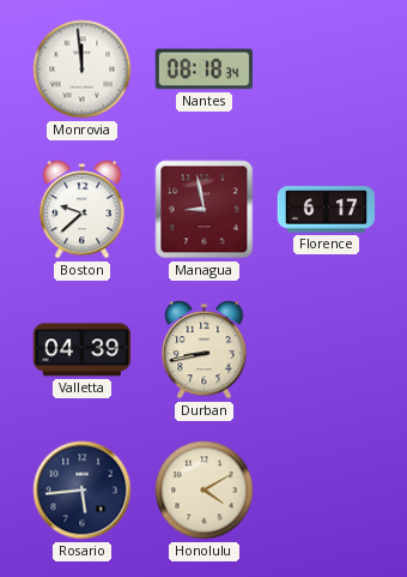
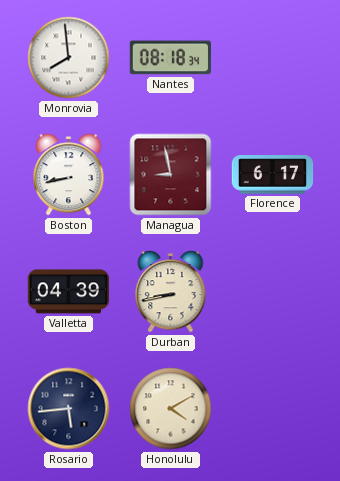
Monrovia: 11:59 -> 7:59
Boston: 9:38 -> 8:43
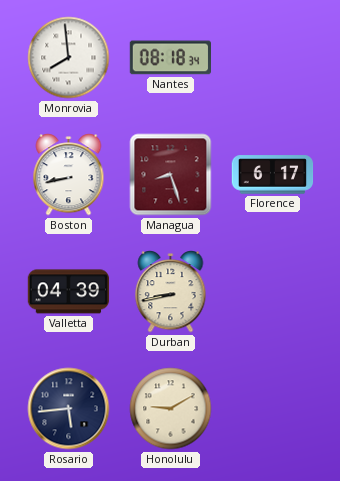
Managua: 8:58 -> 8:27
Honolulu: 4:10 -> 9:10
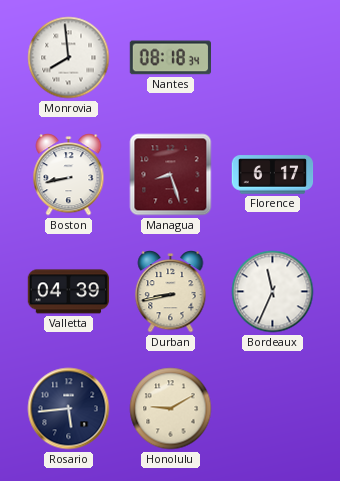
Bordeaux: none -> 11:34
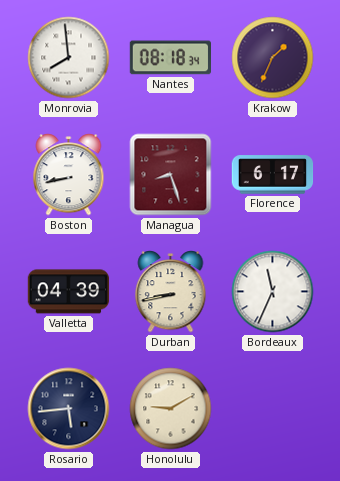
Krakow: none -> 1:34
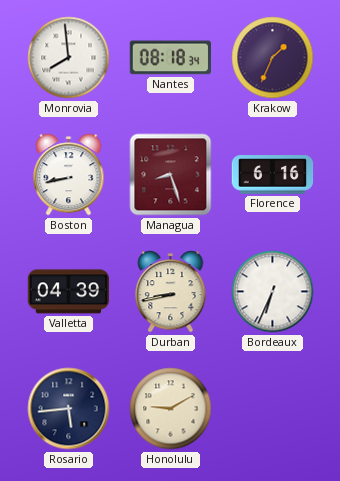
Florence: 6:17 -> 6:16
Bordeaux: 11:34 -> 6:34
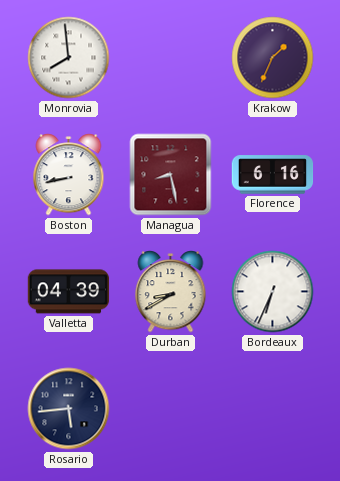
Nantes: 08:18 -> none
Managua: 8:27 -> 8:28
Durban: 8:43 -> 8:40
Honolulu: 9:10 -> none
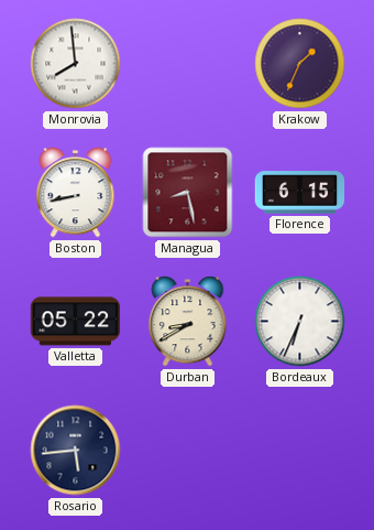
Florence: 6:16 -> 6:15
Valletta: 04:39 -> 05:22
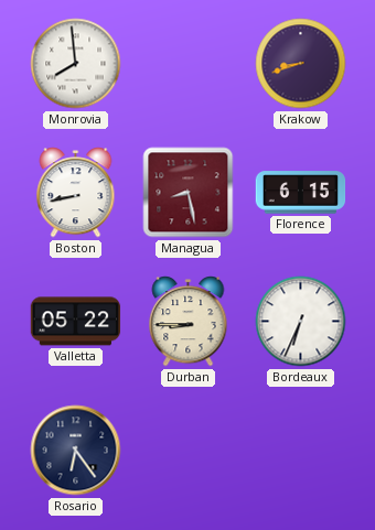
Krakow: 1:34 -> 8:42
Durban: 8:40 -> 8:45
Rosario: 5:44 -> 6:24
